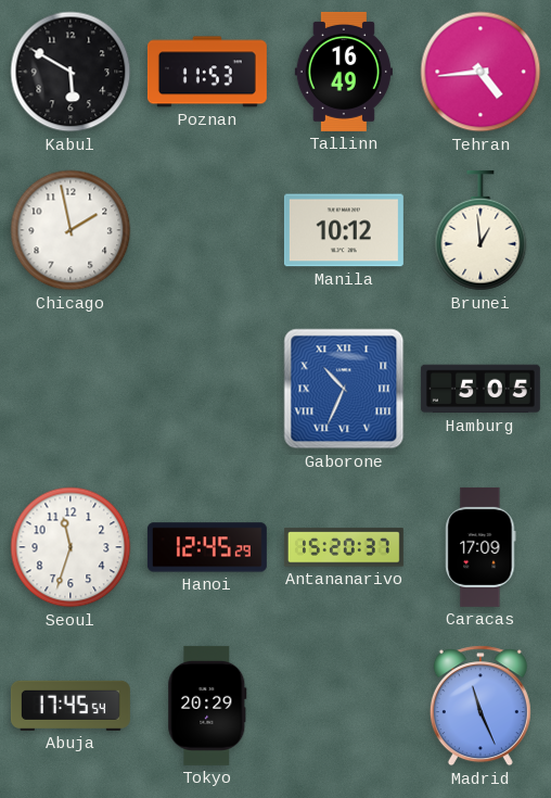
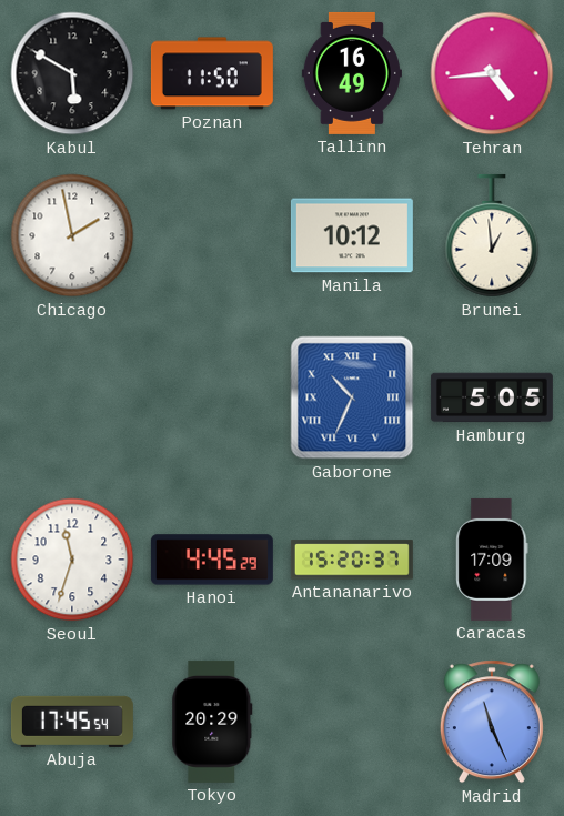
Poznan: 11:53 -> 11:50
Hanoi: 12:45 -> 4:45
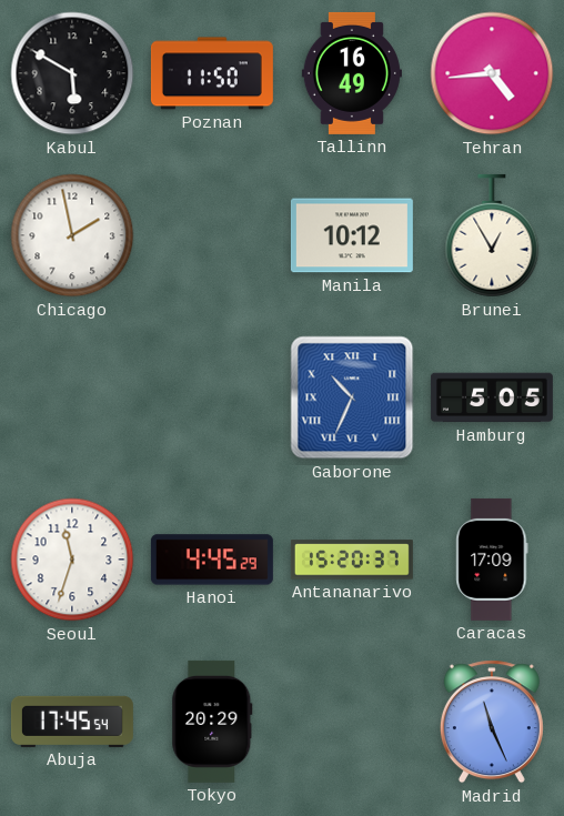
Brunei: 12:59 -> 12:55
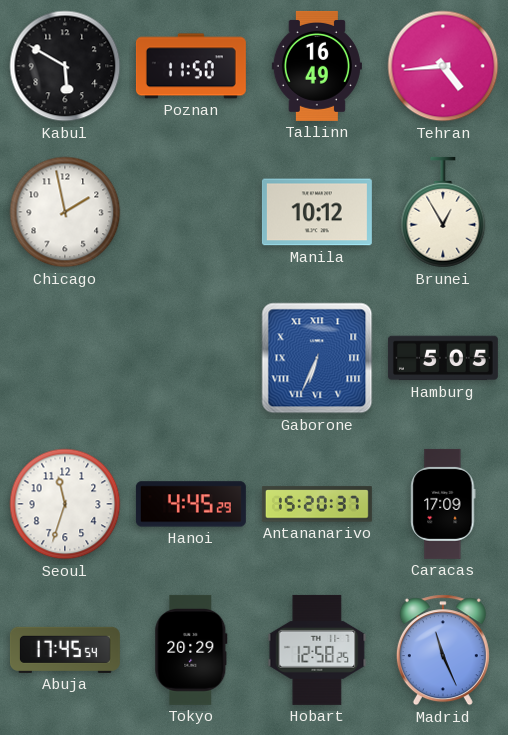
Gaborone: 10:34 -> 6:34
Hobart: none -> 12:58
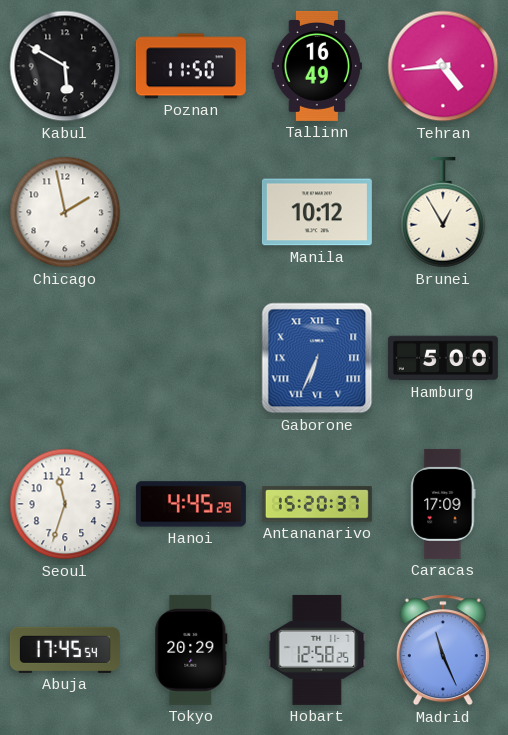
Hamburg: 5:05 -> 5:00
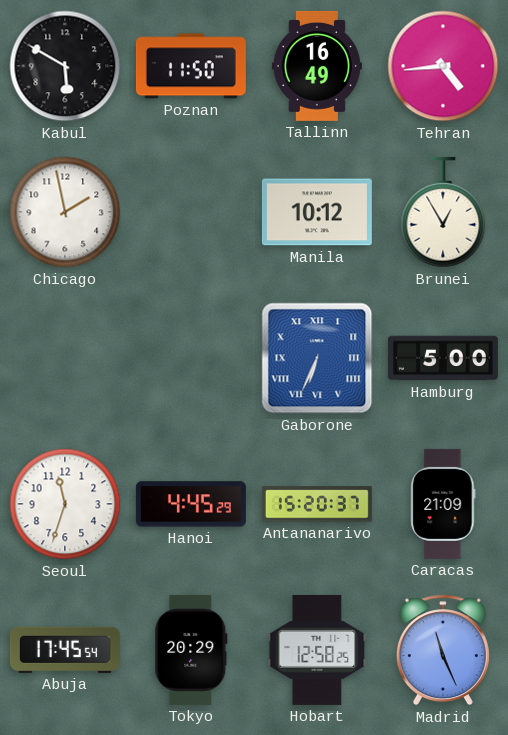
Caracas: 17:09 -> 21:09
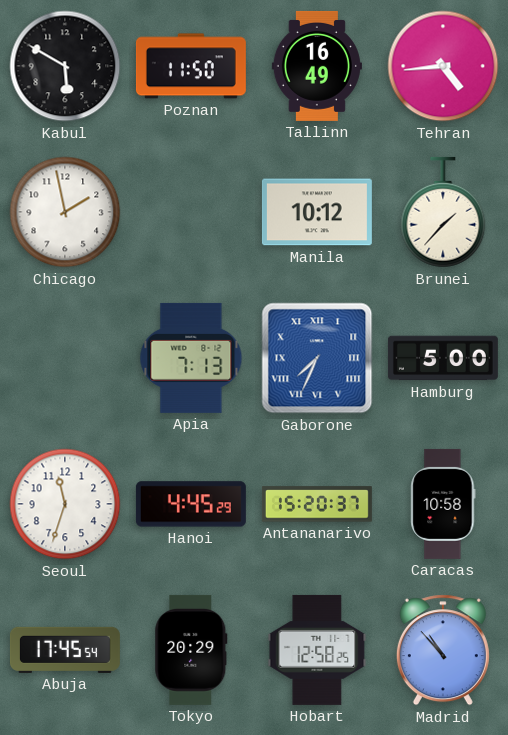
Brunei: 12:55 -> 1:37
Apia: none -> 7:13
Gaborone: 6:34 -> 7:34
Caracas: 21:09 -> 10:58
Madrid: 11:26 -> 10:53
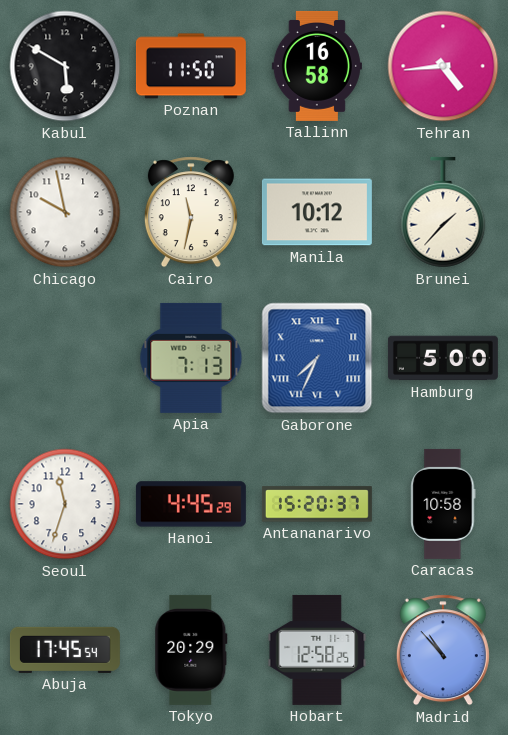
Tallinn: 16:49 -> 16:58
Chicago: 1:58 -> 9:58
Cairo: none -> 11:32
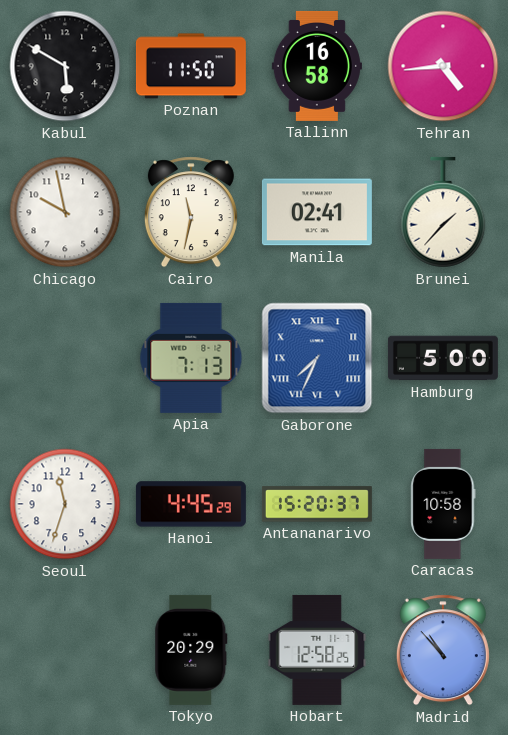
Manila: 10:12 -> 02:41
Abuja: 17:45 -> none
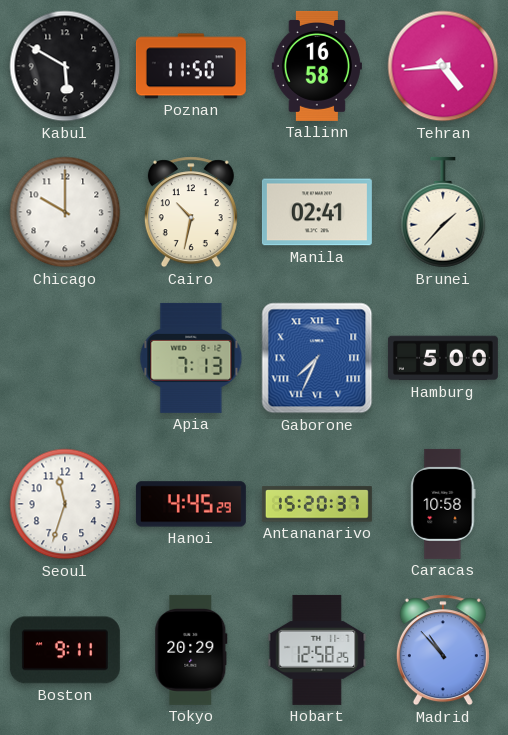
Chicago: 9:58 -> 10:00
Cairo: 11:32 -> 10:32
Boston: none -> 9:11
